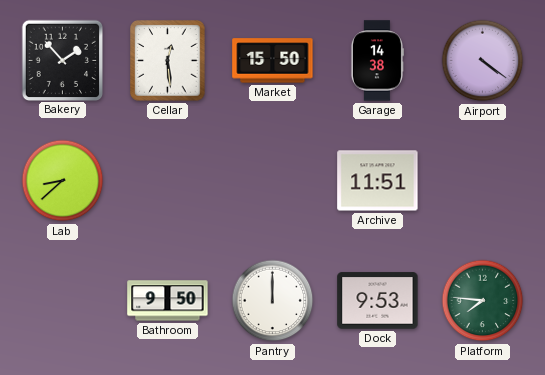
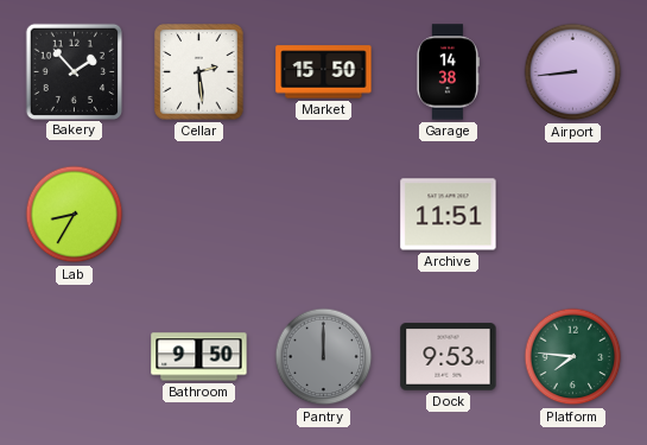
Cellar: 12:29 -> 2:29
Airport: 4:21 -> 8:44
Lab: 8:38 -> 8:35
Pantry dial: white -> grey
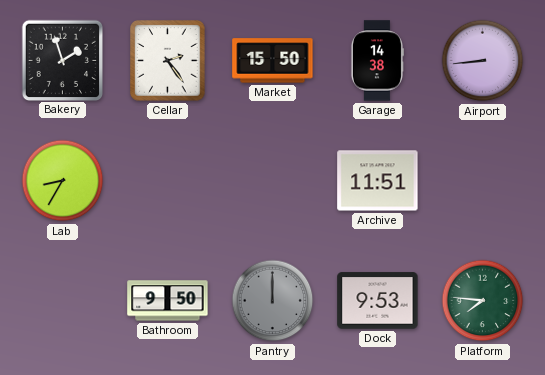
Bakery: 1:53 -> 1:57
Cellar: 2:29 -> 2:24
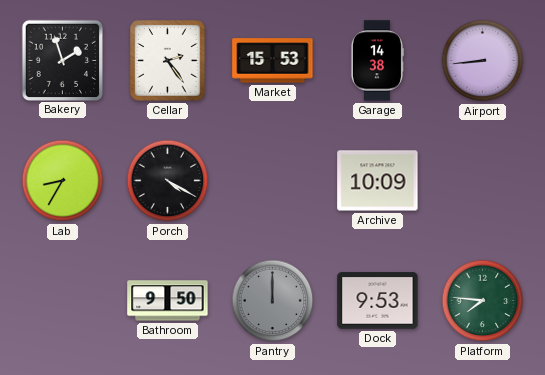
Market: 15:50 -> 15:53
Porch: none -> 4:20
Archive: 11:51 -> 10:09
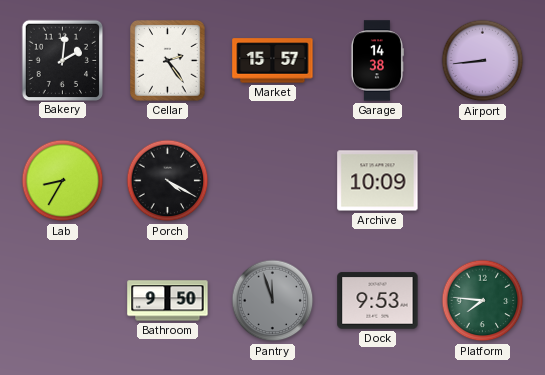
Bakery: 1:57 -> 2:01
Market: 15:53 -> 15:57
Pantry: 12:00 -> 11:57
